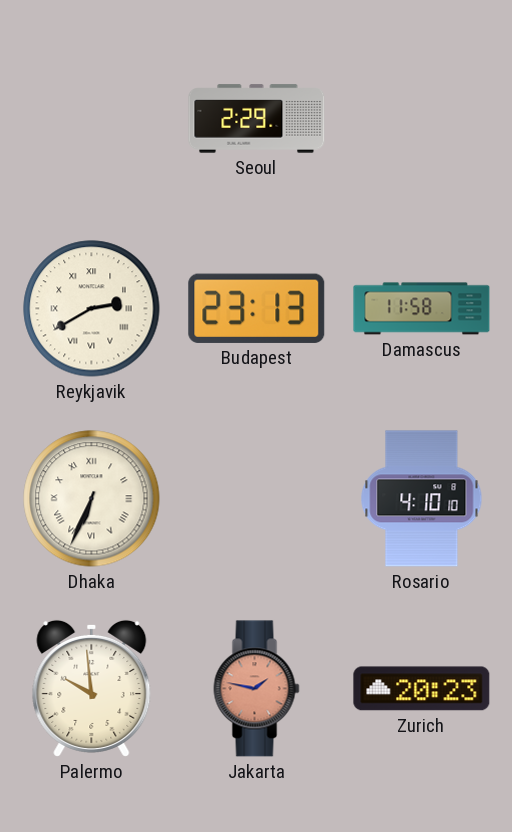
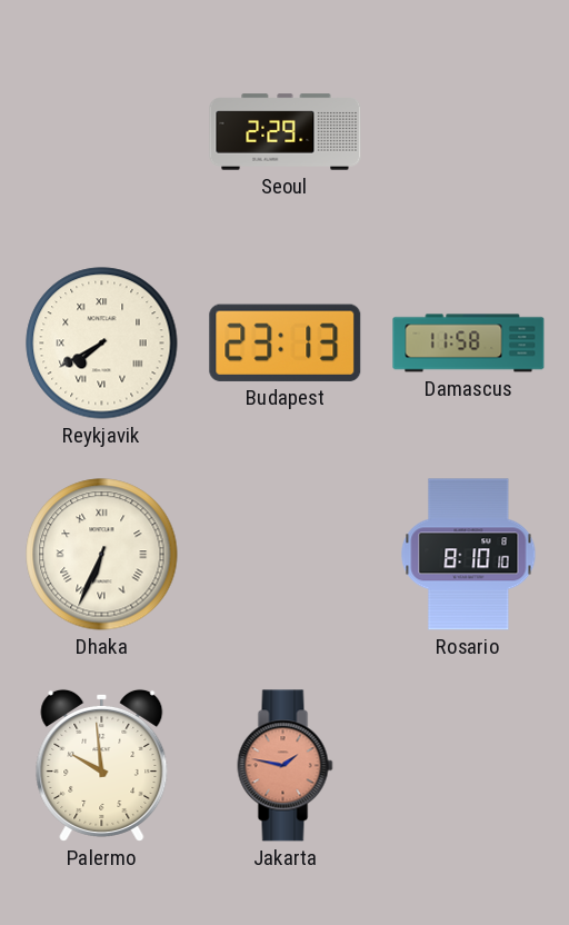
Reykjavik: 2:40 -> 7:40
Rosario: 4:10 -> 8:10
Zurich: 20:23 -> none
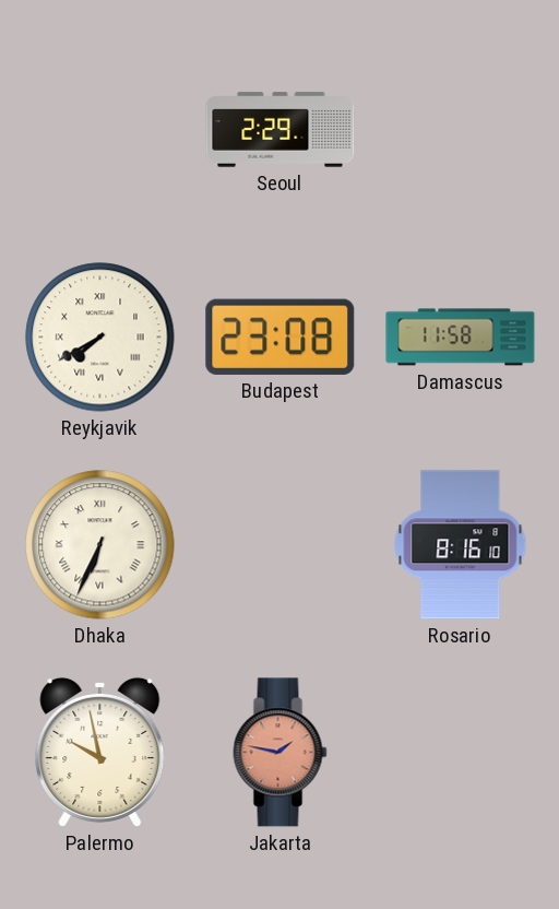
Budapest: 23:13 -> 23:08
Rosario: 8:10 -> 8:16
Palermo: 9:59 -> 9:58
